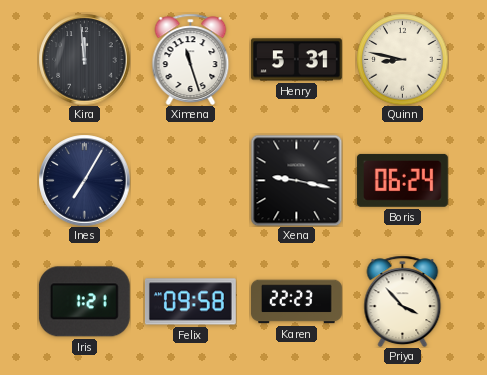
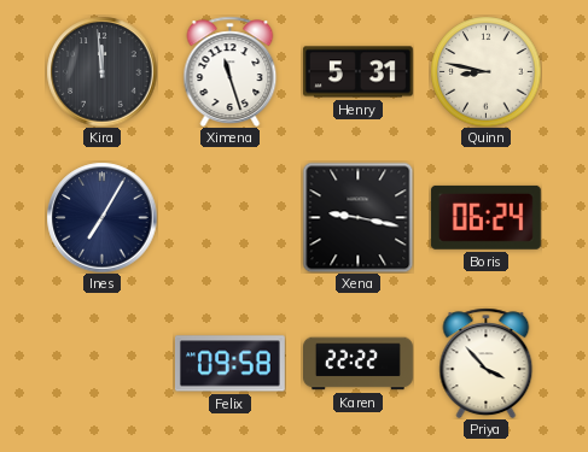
Iris: 1:21 -> none
Karen: 22:23 -> 22:22
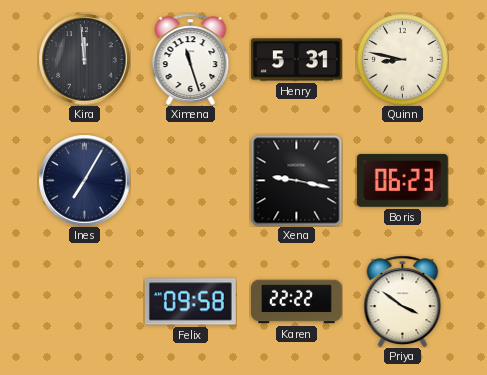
Boris: 06:24 -> 06:23
Priya: 3:53 -> 3:51
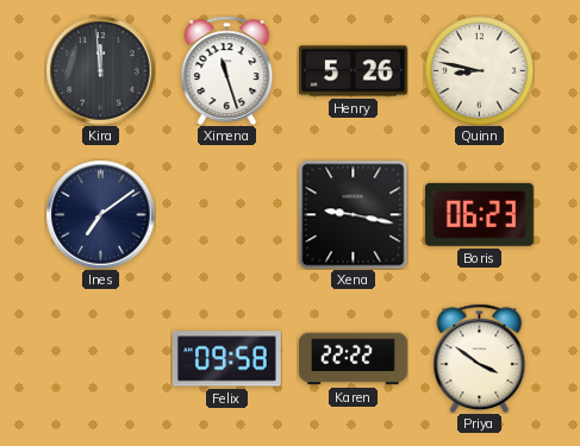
Henry: 5:31 -> 5:26
Ines: 7:05 -> 7:09
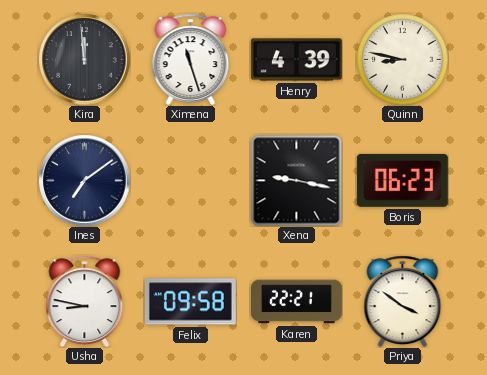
Henry: 5:26 -> 4:39
Usha: none -> 8:47
Karen: 22:22 -> 22:21
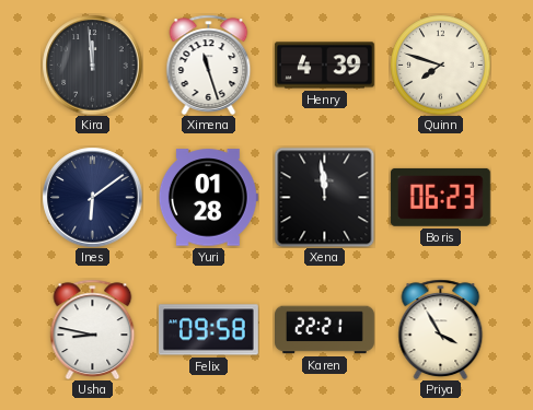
Quinn: 8:47 -> 7:48
Ines: 7:09 -> 6:09
Yuri: none -> 01:28
Xena: 9:17 -> 11:59
Priya: 3:51 -> 3:55
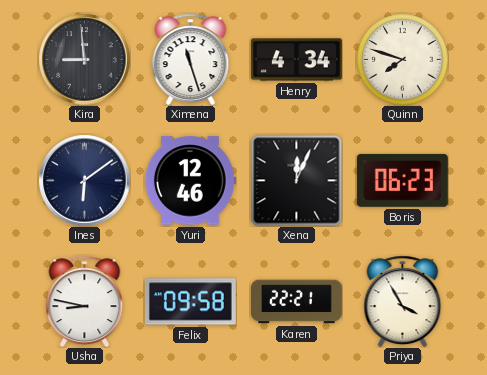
Kira: 11:59 -> 8:59
Henry: 4:39 -> 4:34
Yuri: 01:28 -> 12:46
Xena: 11:59 -> 12:04
